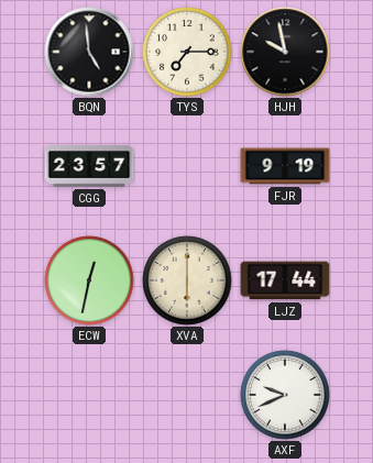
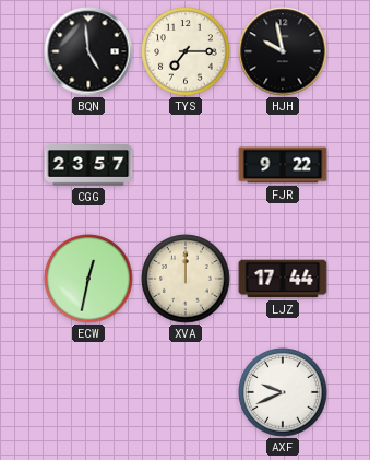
FJR: 9:19 -> 9:22
XVA: 6:00 -> 12:00
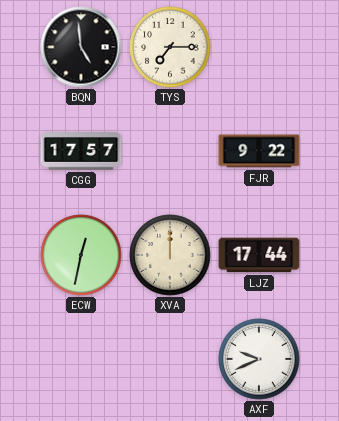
HJH: 9:58 -> none
CGG: 23:57 -> 17:57
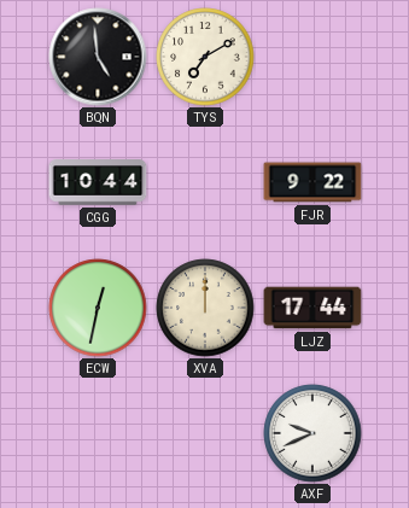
TYS: 7:15 -> 7:10
CGG: 17:57 -> 10:44
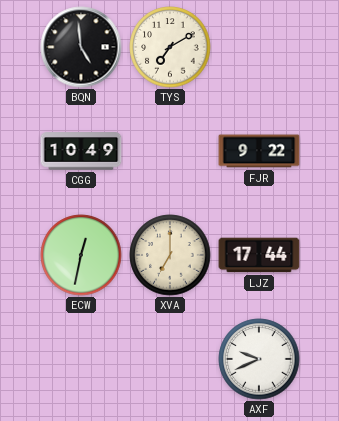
CGG: 10:44 -> 10:49
XVA: 12:00 -> 7:00
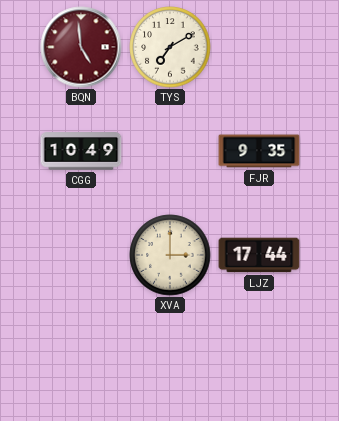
BQN dial: black -> burgundy
FJR: 9:22 -> 9:35
ECW: 12:32 -> none
XVA: 7:00 -> 3:00
AXF: 9:41 -> none
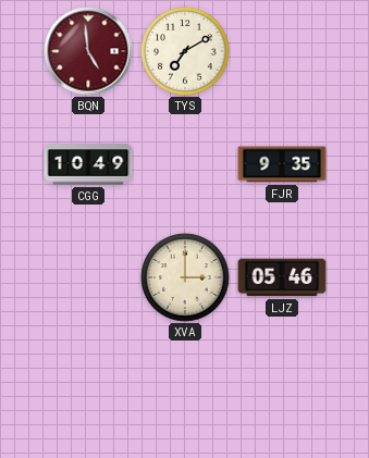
LJZ: 17:44 -> 05:46
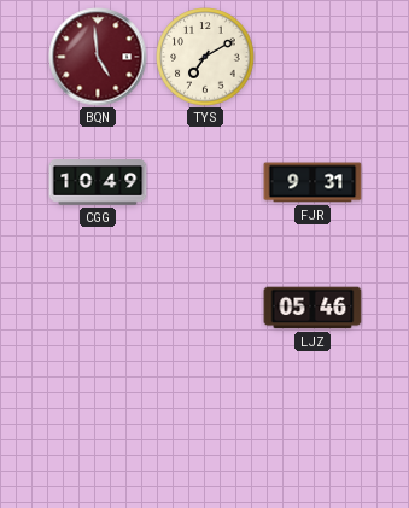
FJR: 9:35 -> 9:31
XVA: 3:00 -> none
